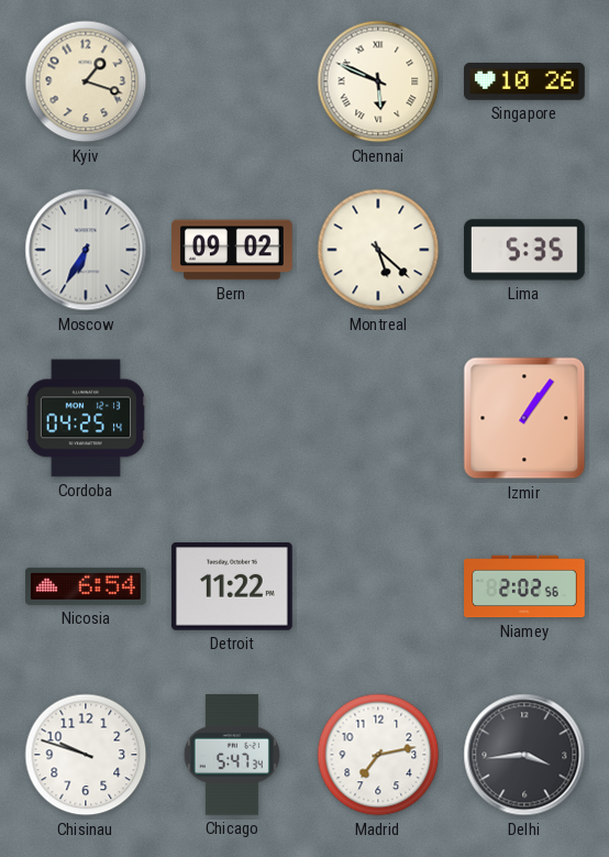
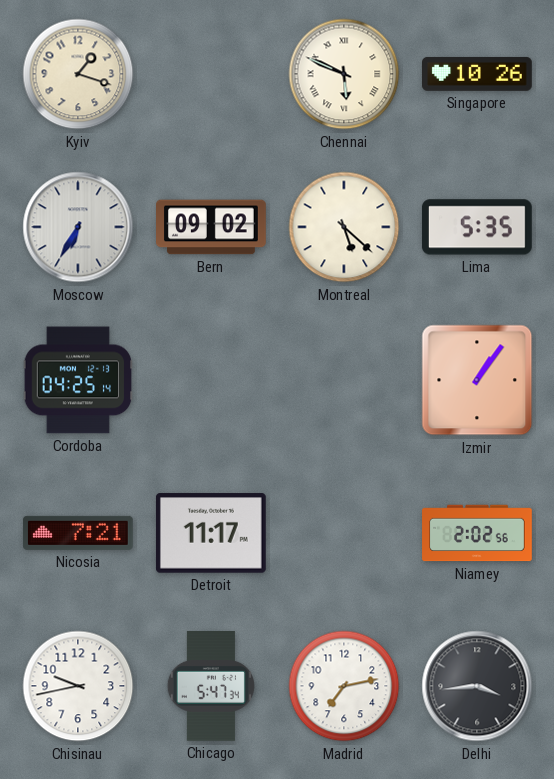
Nicosia: 6:54 -> 7:21
Detroit: 11:22 -> 11:17
Chisinau: 9:48 -> 9:43
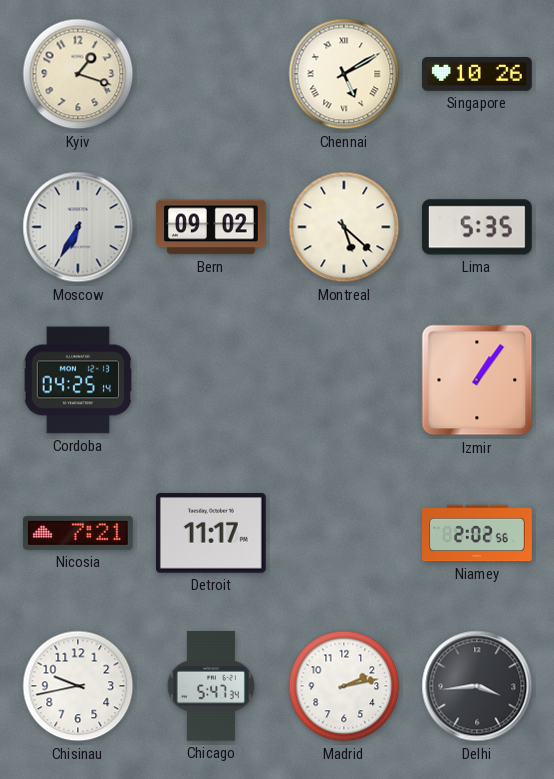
Chennai: 5:49 -> 5:10
Madrid: 7:13 -> 2:13
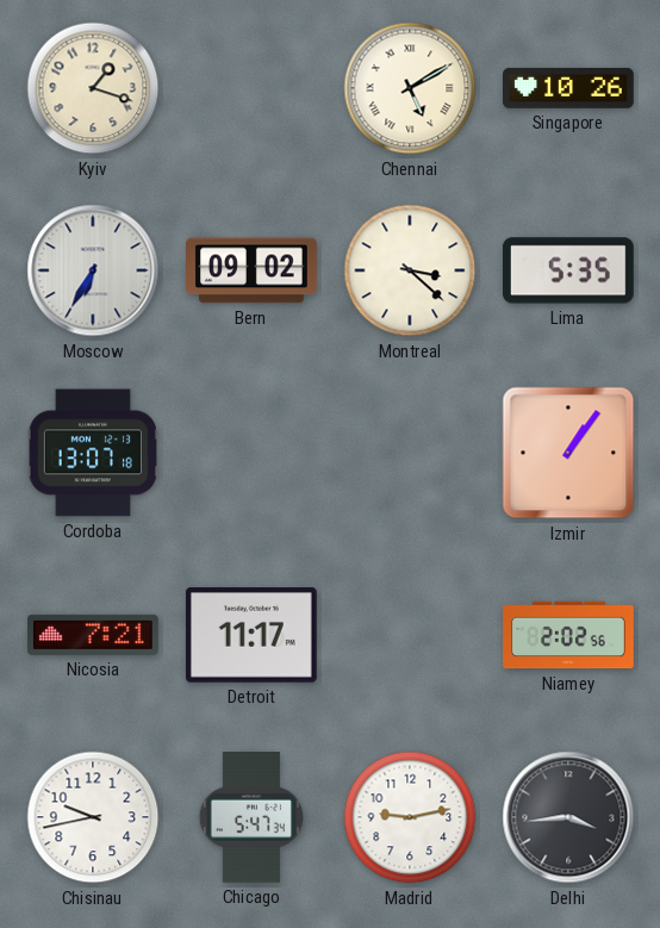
Montreal: 5:22 -> 3:22
Cordoba: 04:25 -> 13:07
Madrid: 2:13 -> 9:13
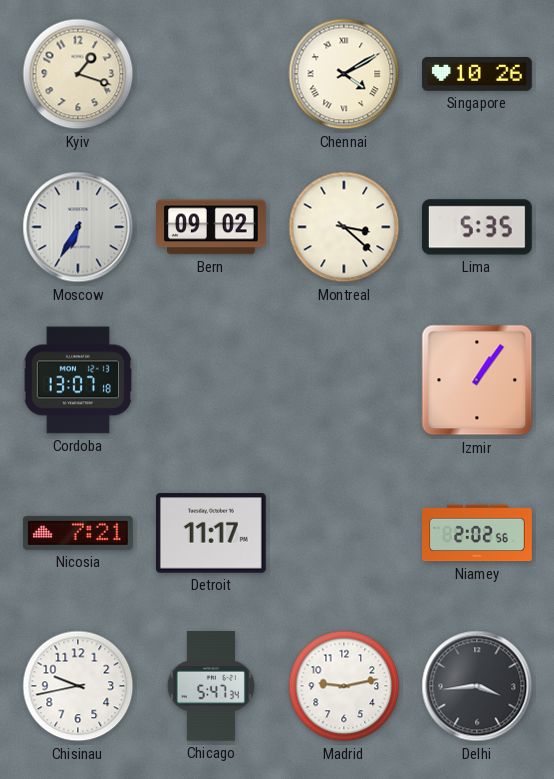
Chennai: 5:10 -> 4:10
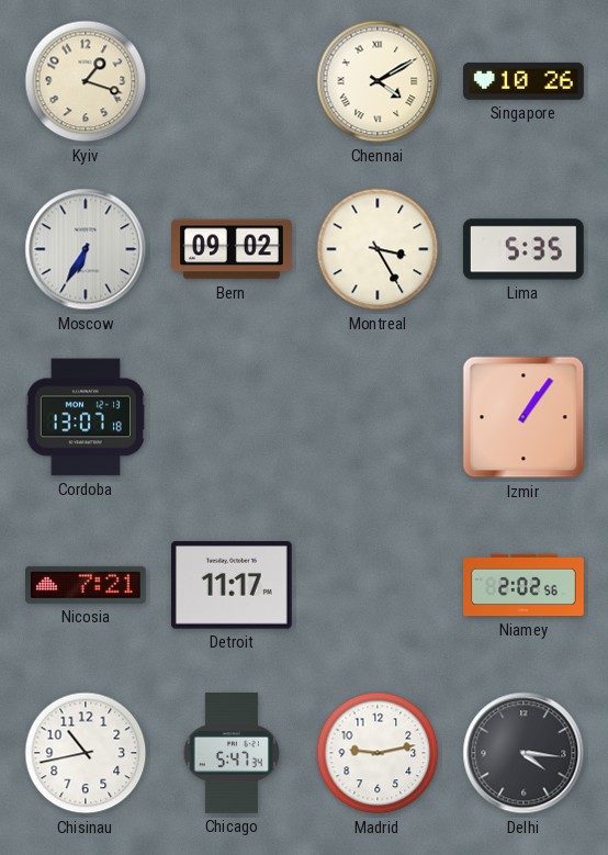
Montreal: 3:22 -> 3:25
Chisinau: 9:43 -> 10:43
Delhi: 3:44 -> 4:16
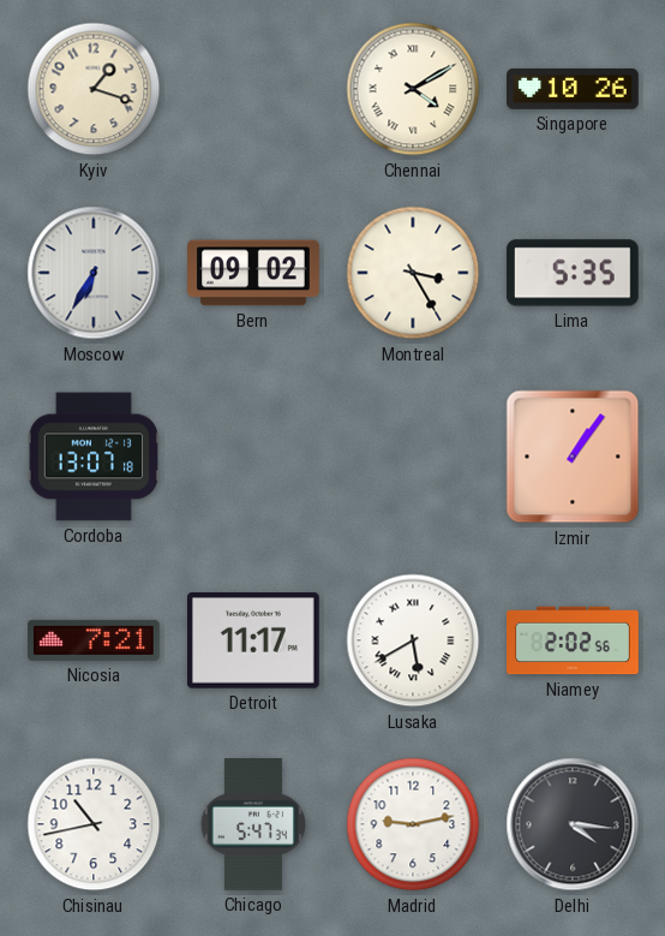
Lusaka: none -> 5:40
